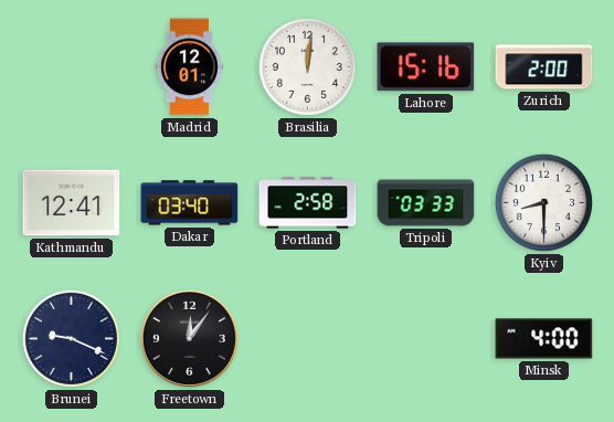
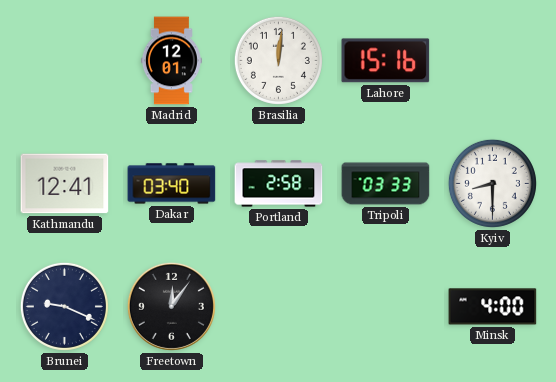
Zurich: 2:00 -> none
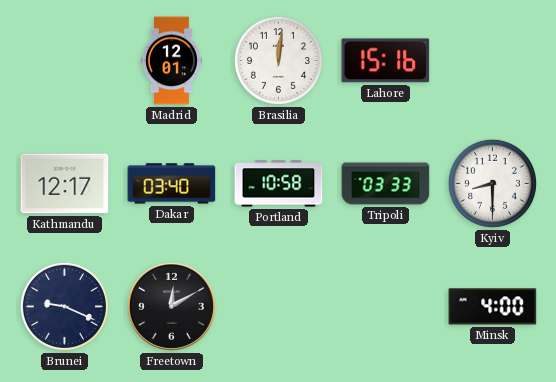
Kathmandu: 12:41 -> 12:17
Portland: 2:58 -> 10:58
Freetown: 12:06 -> 12:10
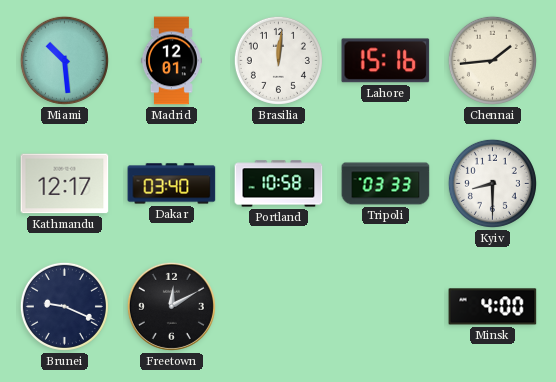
Miami: none -> 10:29
Chennai: none -> 1:44
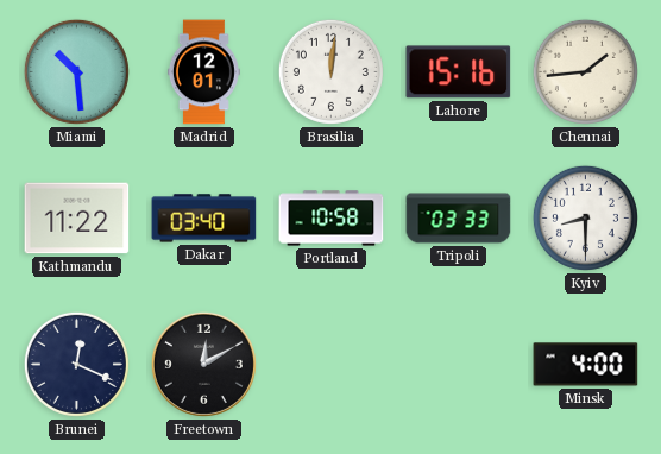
Kathmandu: 12:17 -> 11:22
Brunei: 9:19 -> 12:19
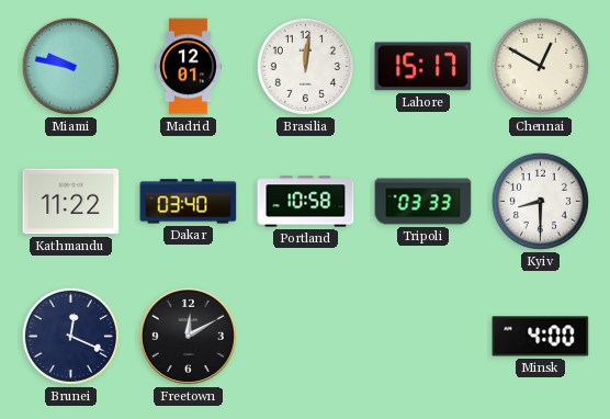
Miami: 10:29 -> 9:47
Lahore: 15:16 -> 15:17
Chennai: 1:44 -> 12:50
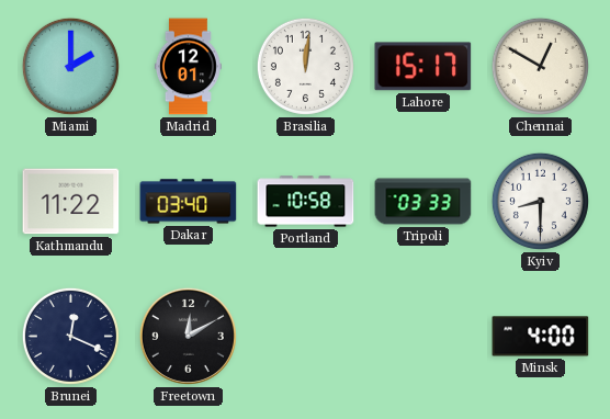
Miami: 9:47 -> 2:00
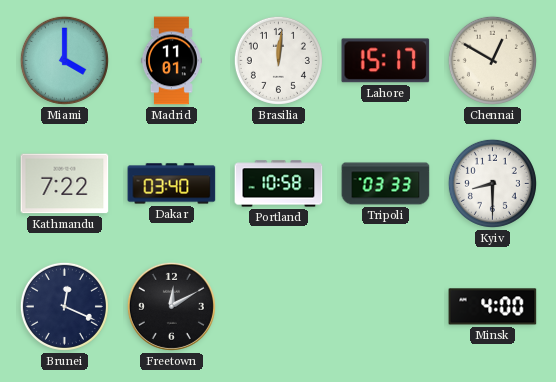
Miami: 2:00 -> 4:00
Madrid: 12:01 -> 11:01
Kathmandu: 11:22 -> 7:22
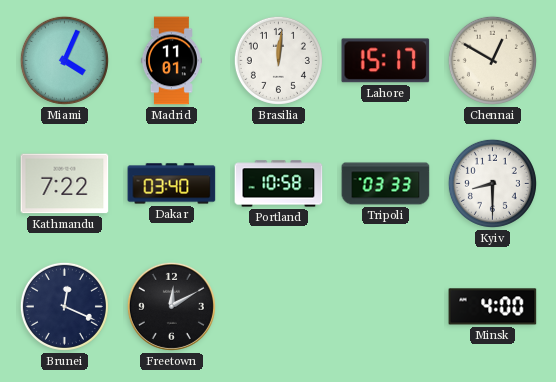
Miami: 4:00 -> 4:04
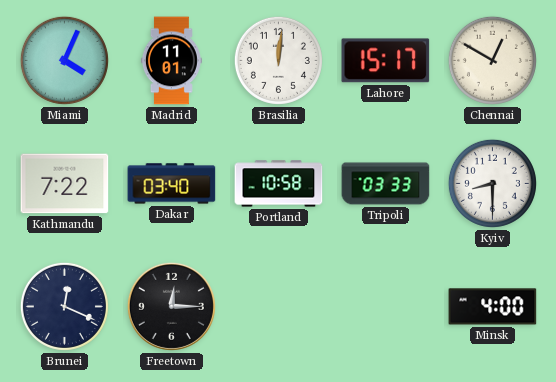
Freetown: 12:10 -> 12:15
